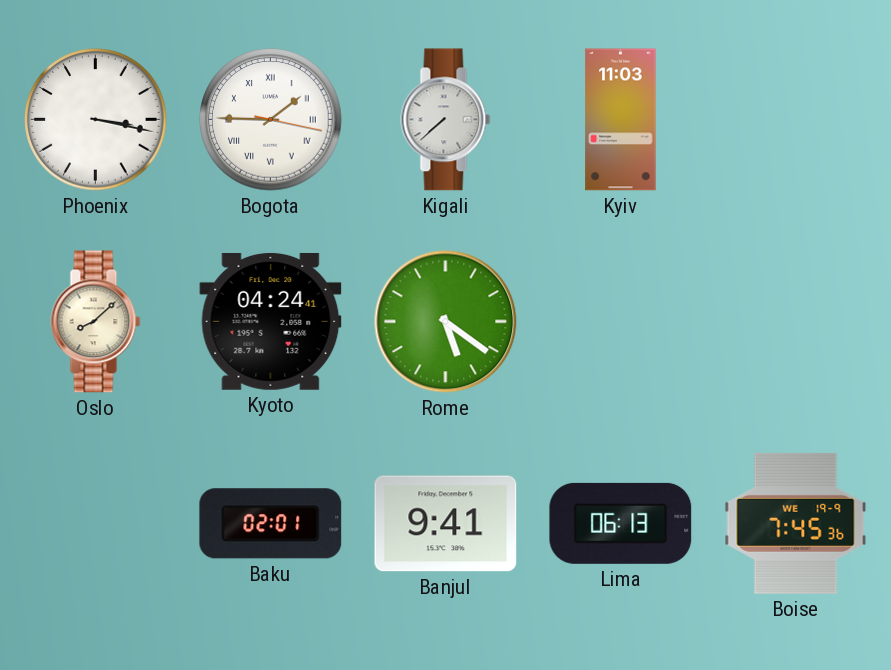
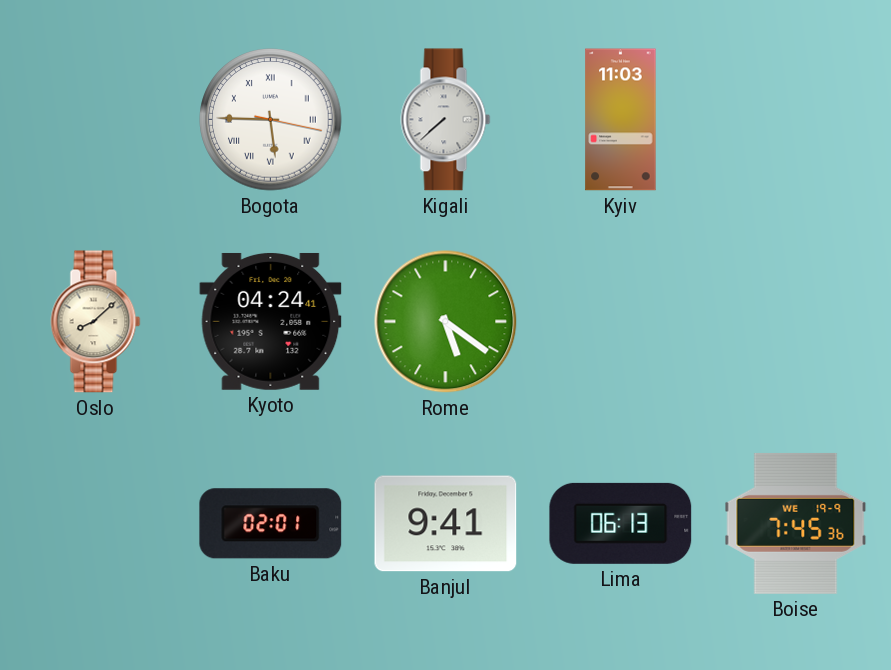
Phoenix: 3:17 -> none
Bogota: 1:45 -> 5:45
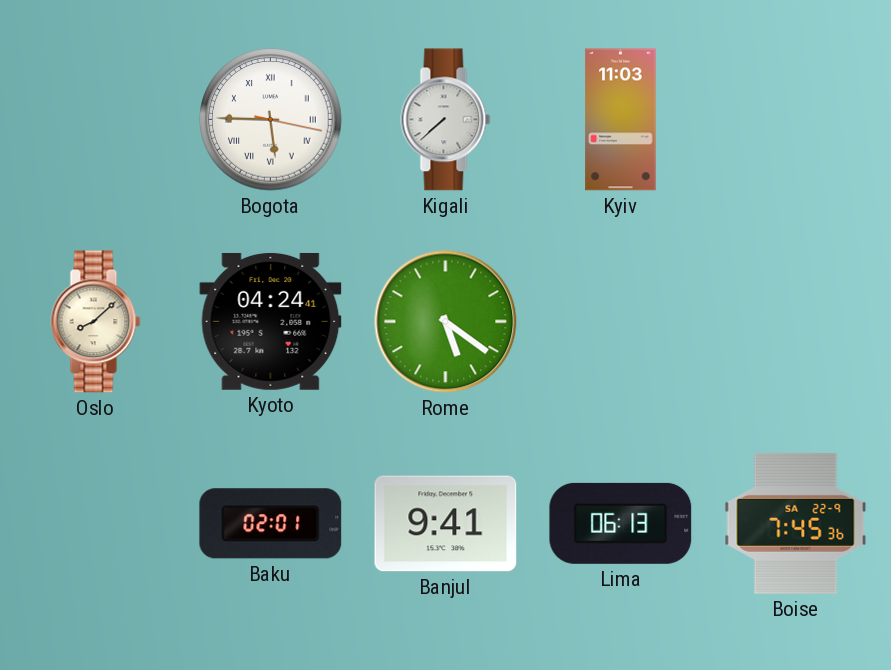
Boise date: WE 19-9 -> SA 22-9
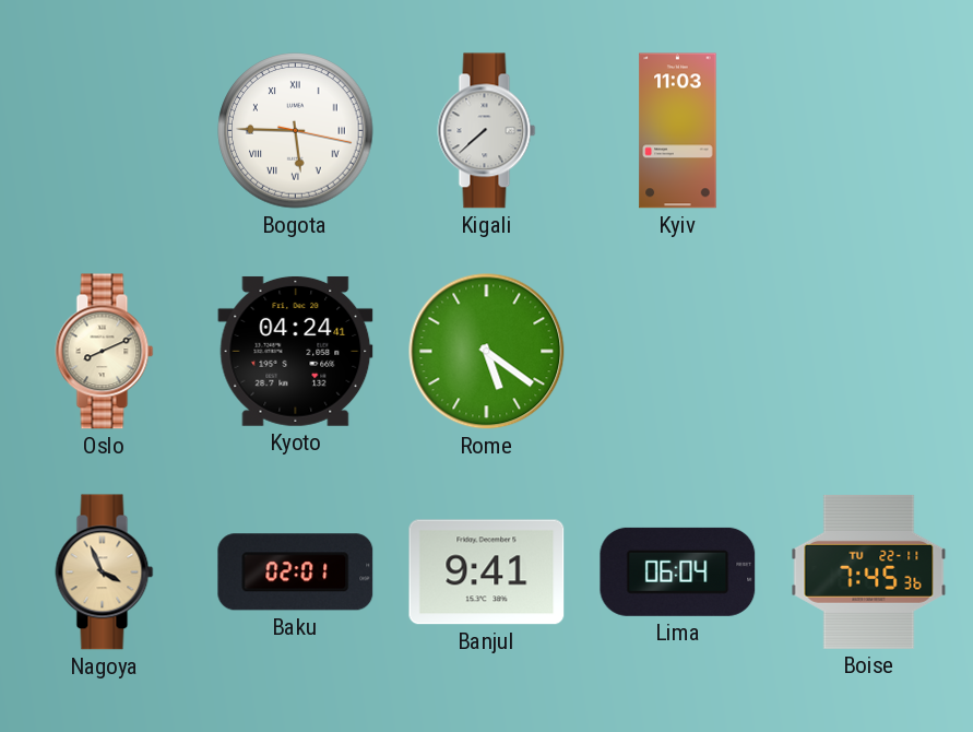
Oslo: 8:08 -> 8:11
Nagoya: none -> 3:56
Lima: 06:13 -> 06:04
Boise date: SA 22-9 -> TU 22-11
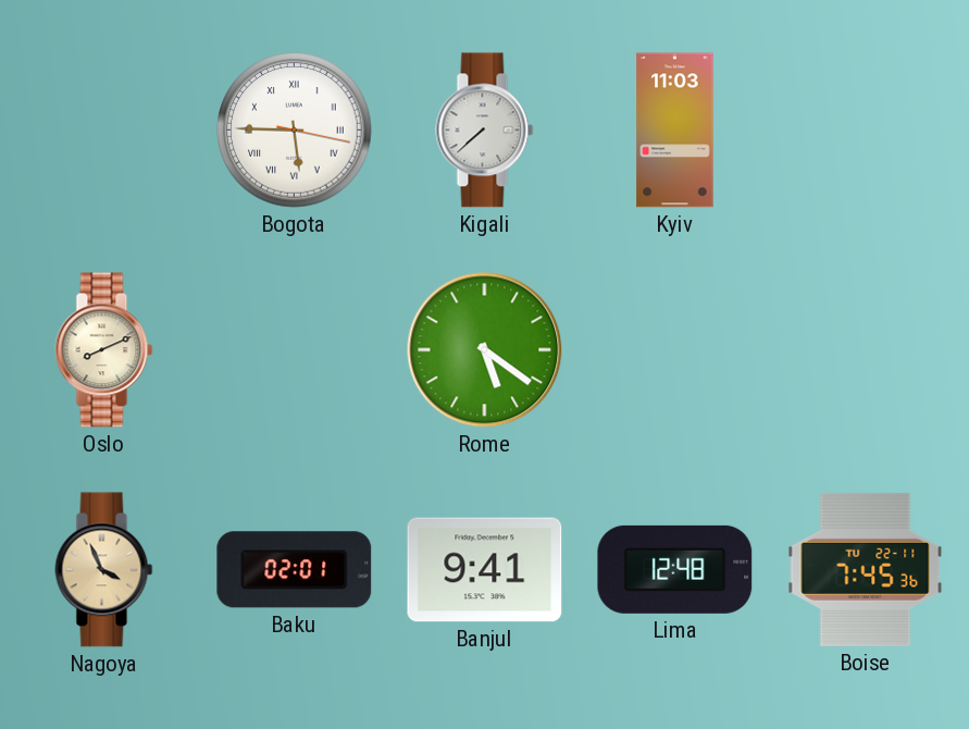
Kyoto: 04:24 -> none
Lima: 06:04 -> 12:48
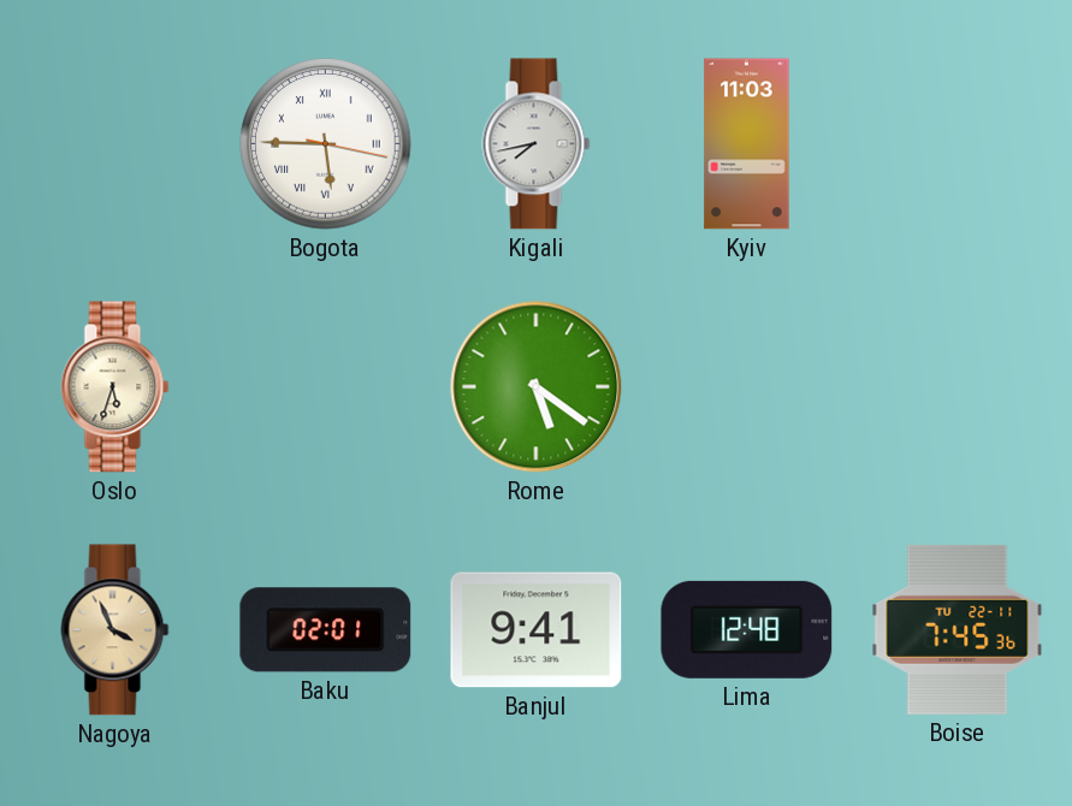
Kigali: 7:38 -> 7:43
Oslo: 8:11 -> 5:33
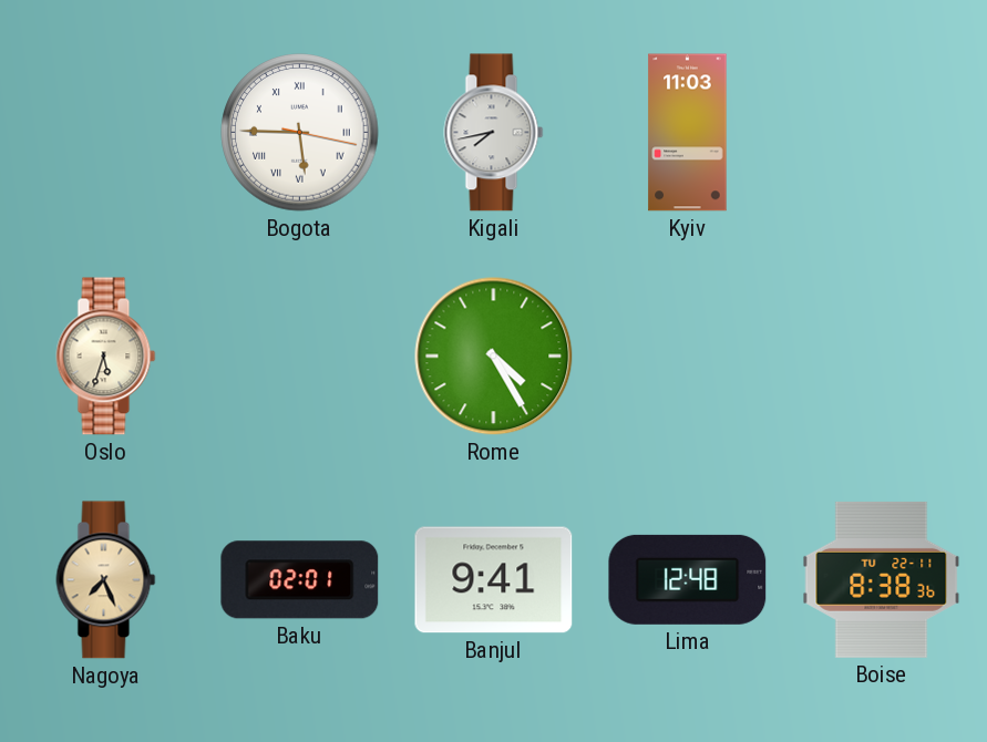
Rome: 5:21 -> 4:25
Nagoya: 3:56 -> 7:26
Boise: 7:45 -> 8:38
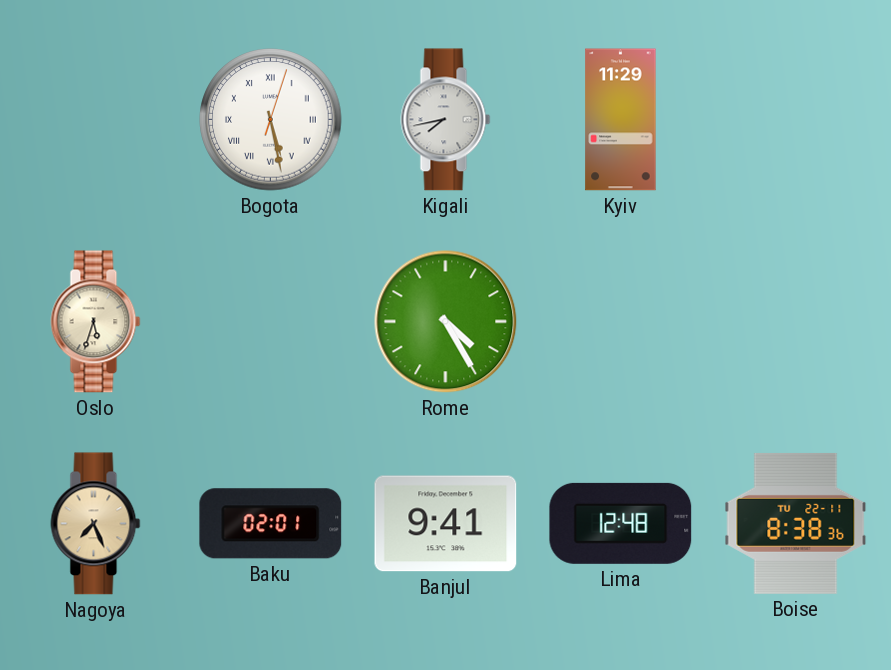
Bogota: 5:45 -> 5:28
Kyiv: 11:03 -> 11:29
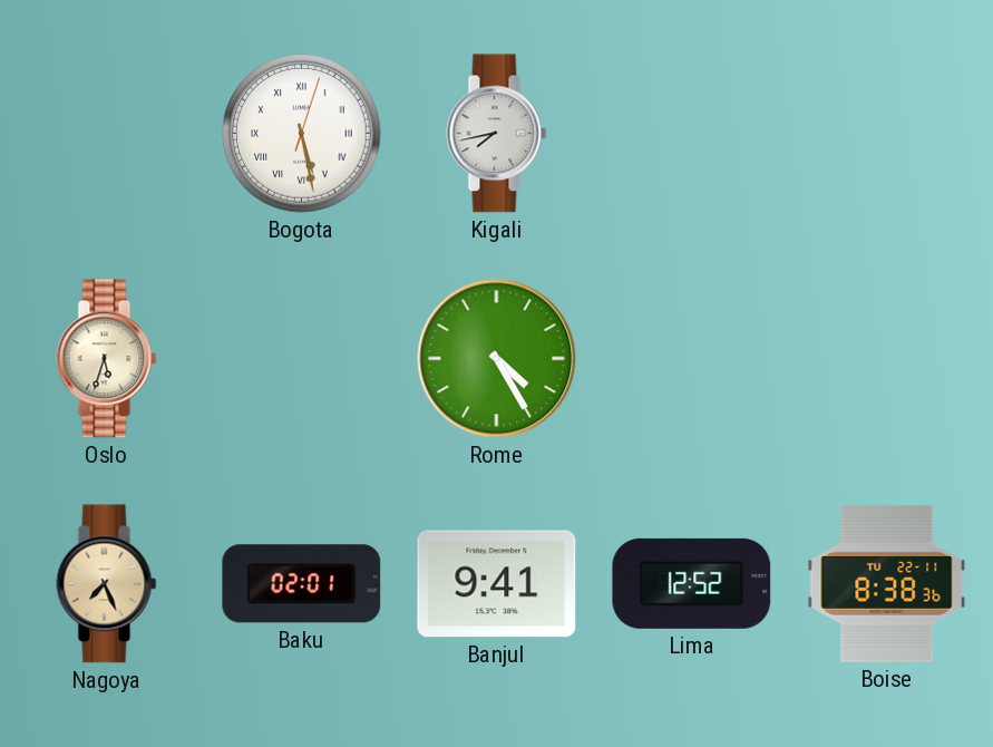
Kyiv: 11:29 -> none
Lima: 12:48 -> 12:52
